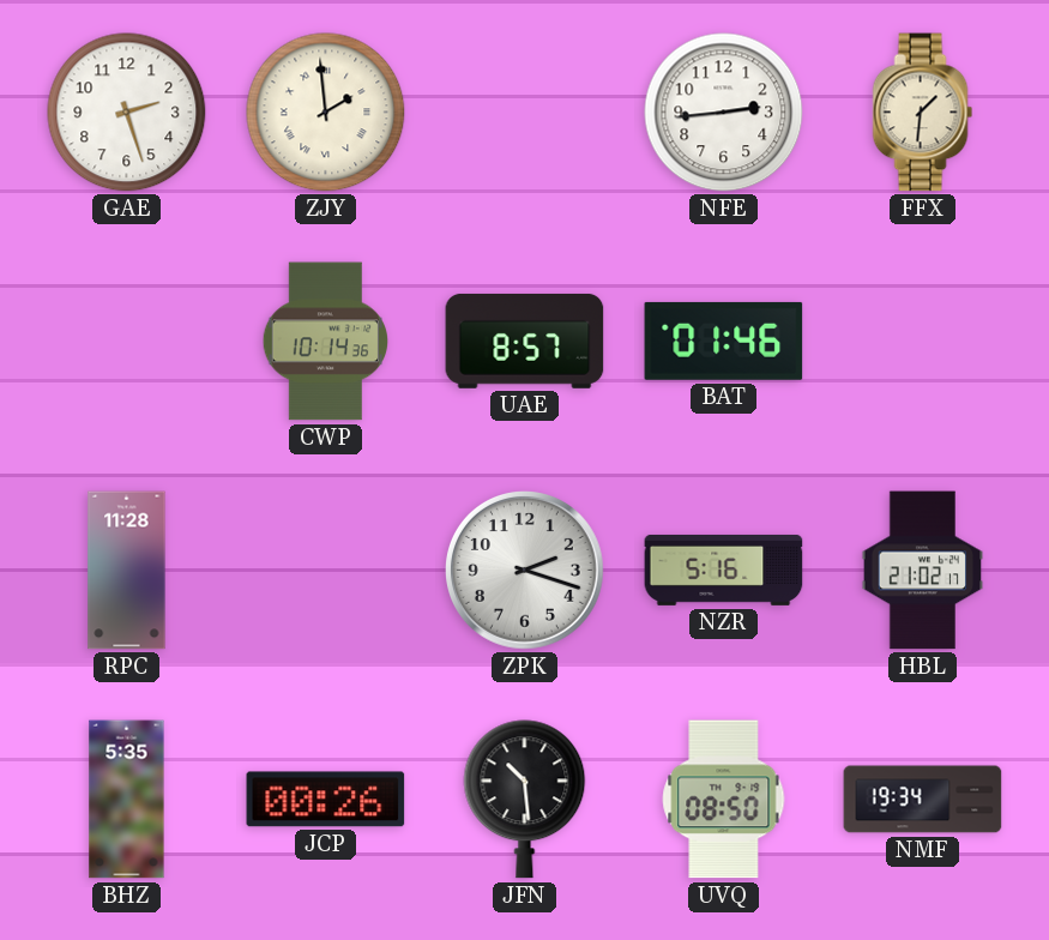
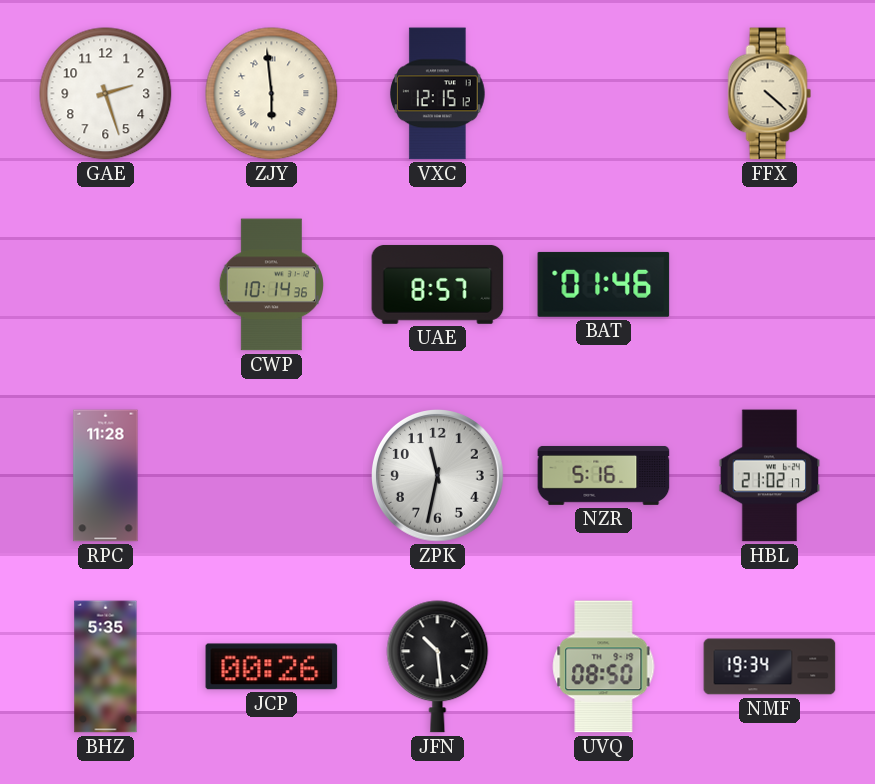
ZJY: 1:59 -> 5:59
VXC: none -> 12:15
NFE: 2:44 -> none
FFX: 1:31 -> 4:22
ZPK: 2:18 -> 11:32
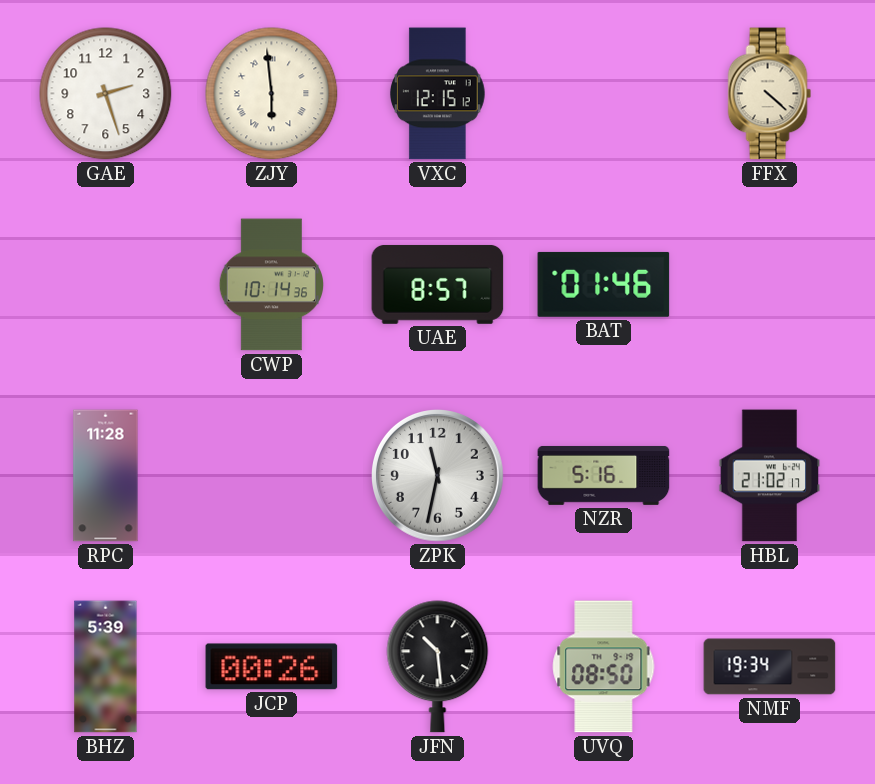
BHZ: 5:35 -> 5:39
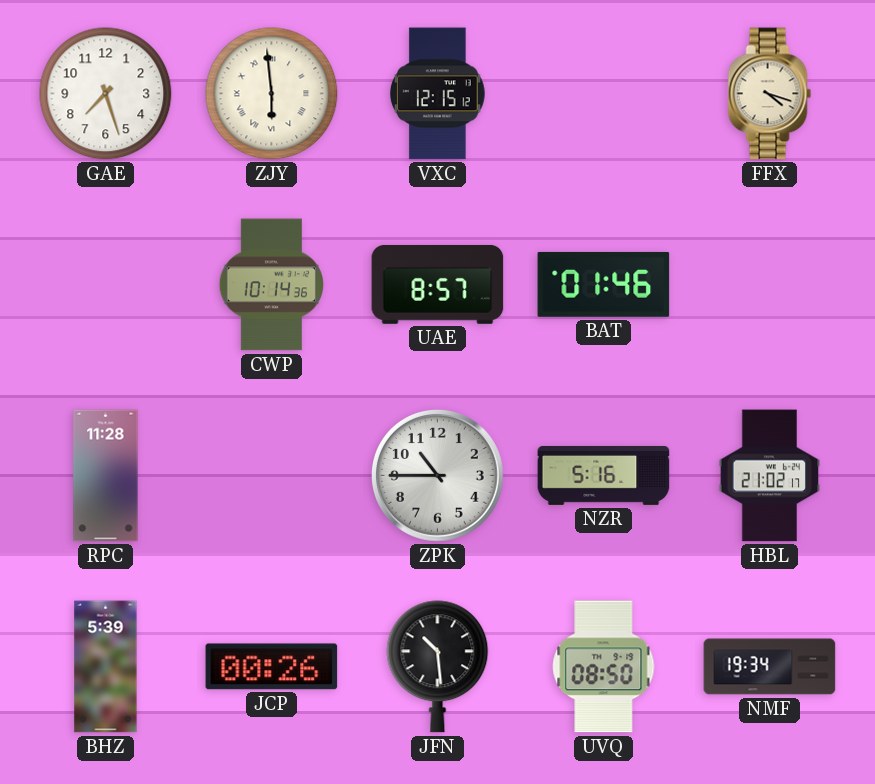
GAE: 2:27 -> 7:27
FFX: 4:22 -> 4:18
ZPK: 11:32 -> 10:45
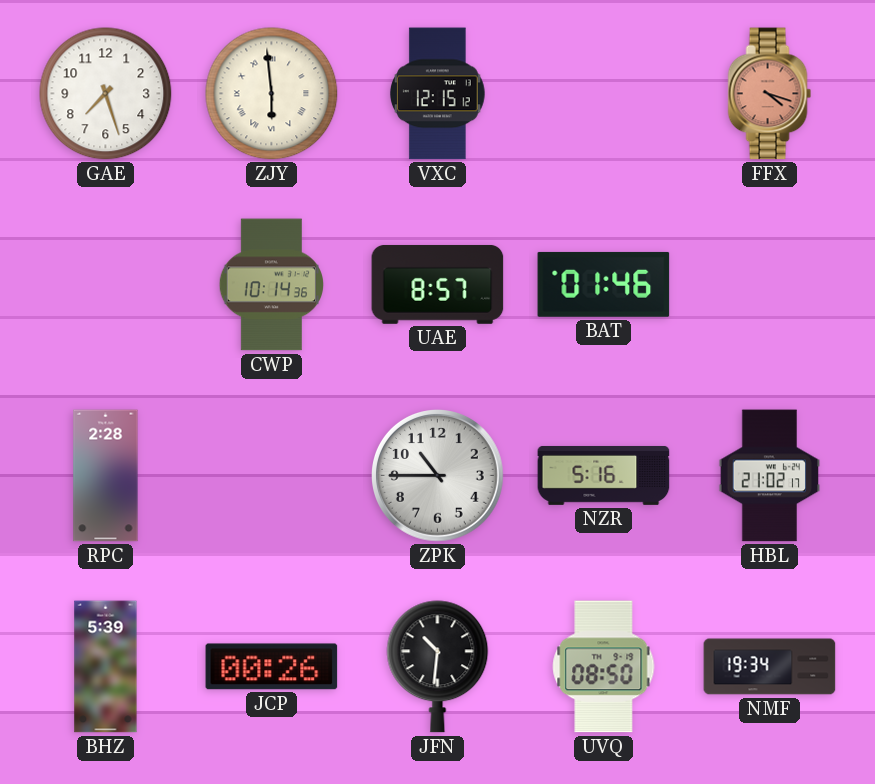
FFX dial: cream -> salmon
RPC: 11:28 -> 2:28
JFN: 10:29 -> 10:31
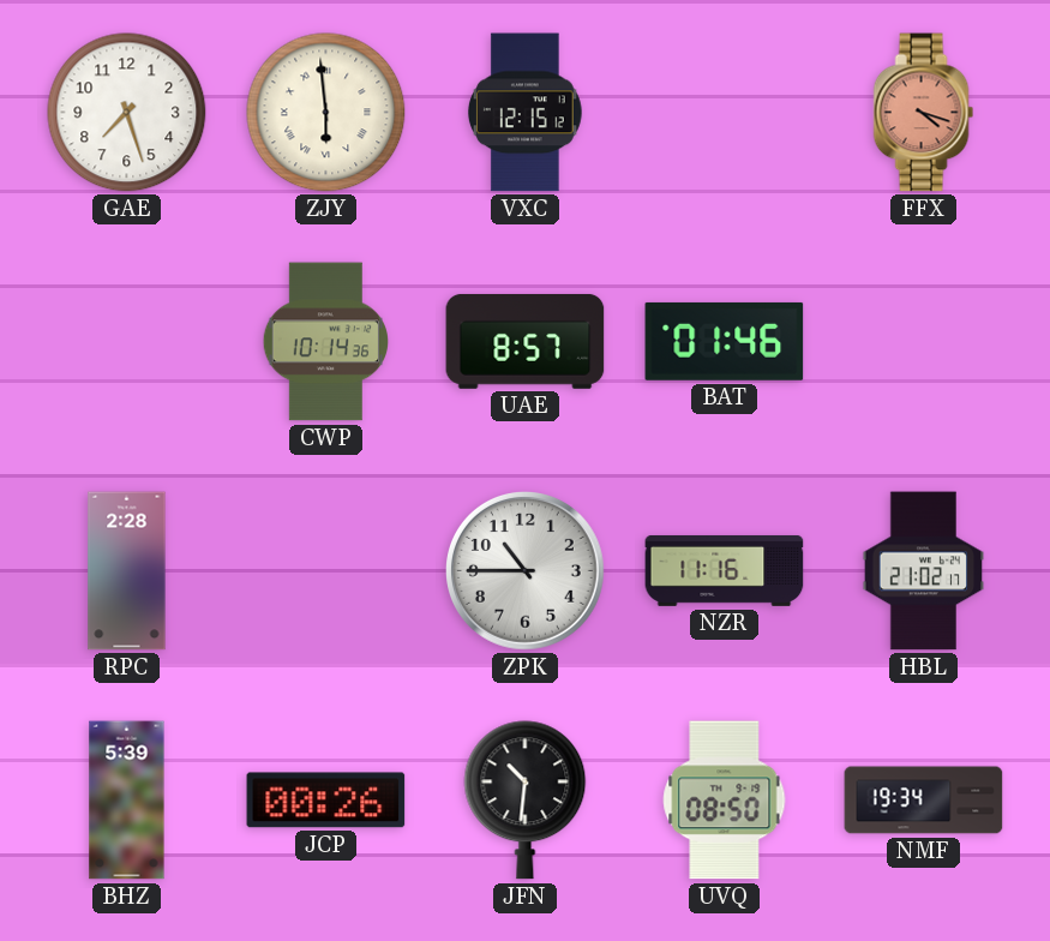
NZR: 5:16 -> 11:16
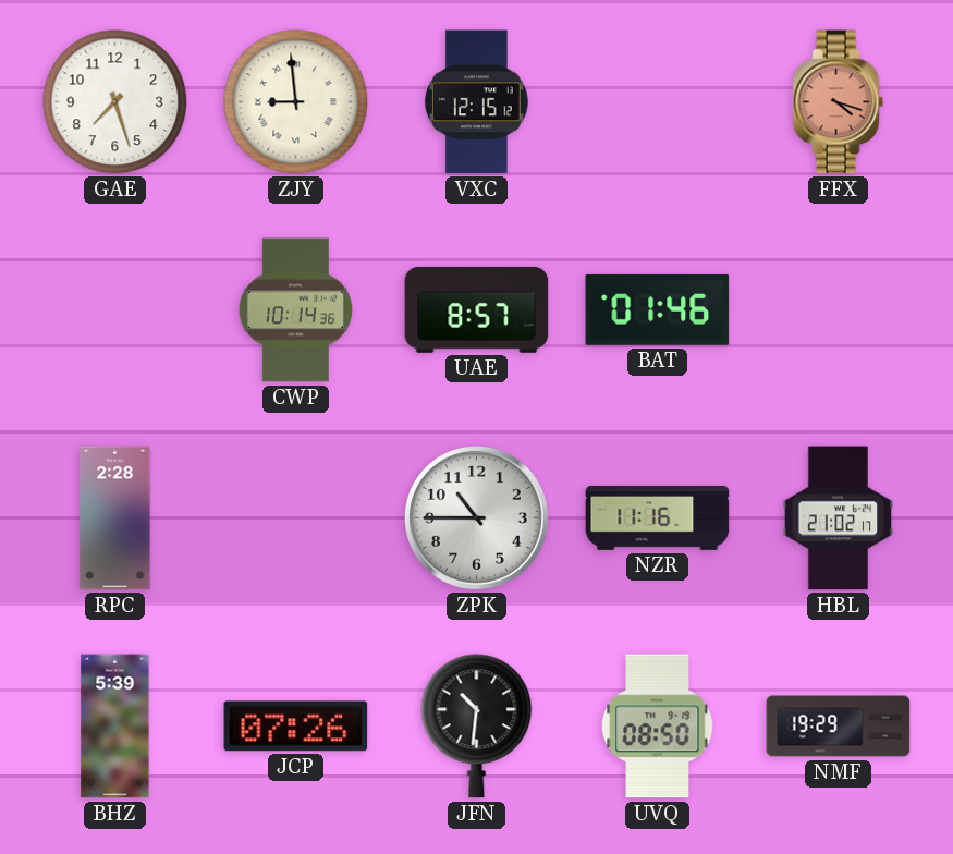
ZJY: 5:59 -> 8:59
JCP: 00:26 -> 07:26
NMF: 19:34 -> 19:29
